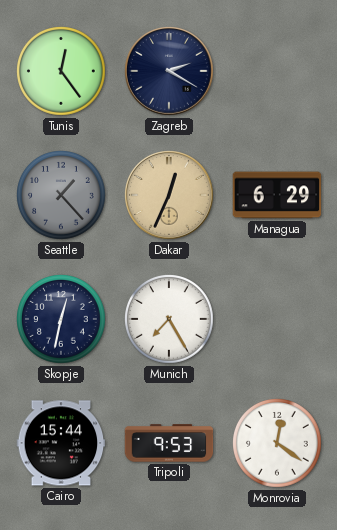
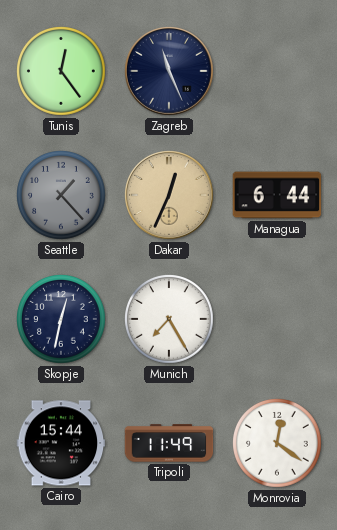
Zagreb: 2:20 -> 11:26
Managua: 6:29 -> 6:44
Tripoli: 9:53 -> 11:49
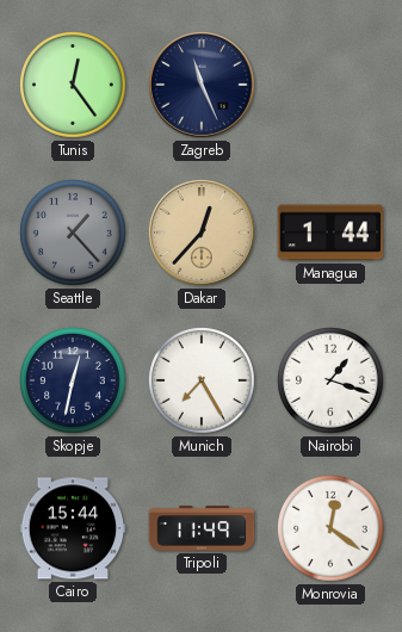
Dakar: 12:34 -> 12:37
Managua: 6:44 -> 1:44
Nairobi: none -> 1:18
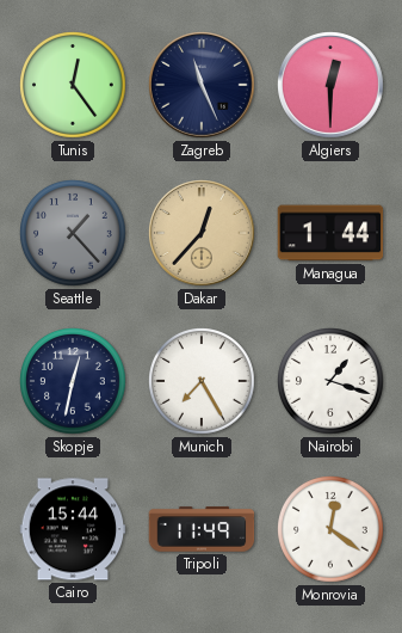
Algiers: none -> 12:30
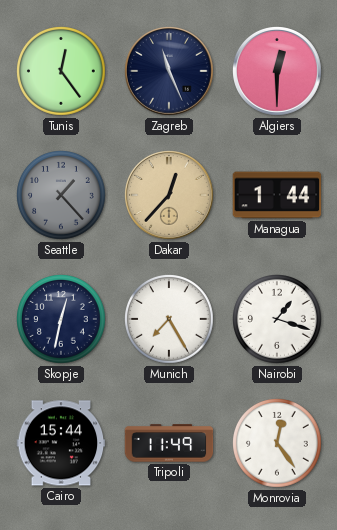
Monrovia: 12:21 -> 12:24
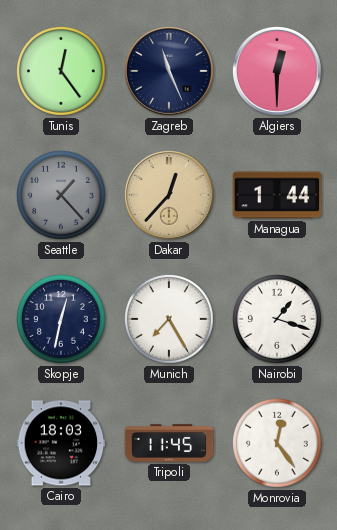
Cairo: 15:44 -> 18:03
Tripoli: 11:49 -> 11:45
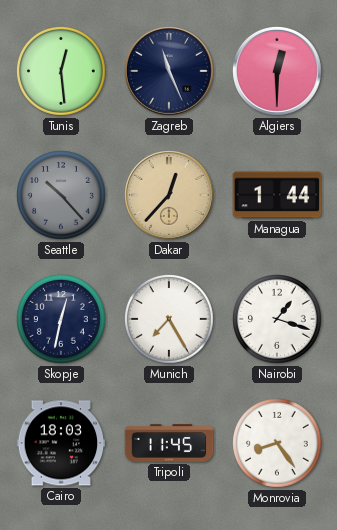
Tunis: 12:24 -> 12:29
Seattle: 1:23 -> 10:23
Monrovia: 12:24 -> 8:24
